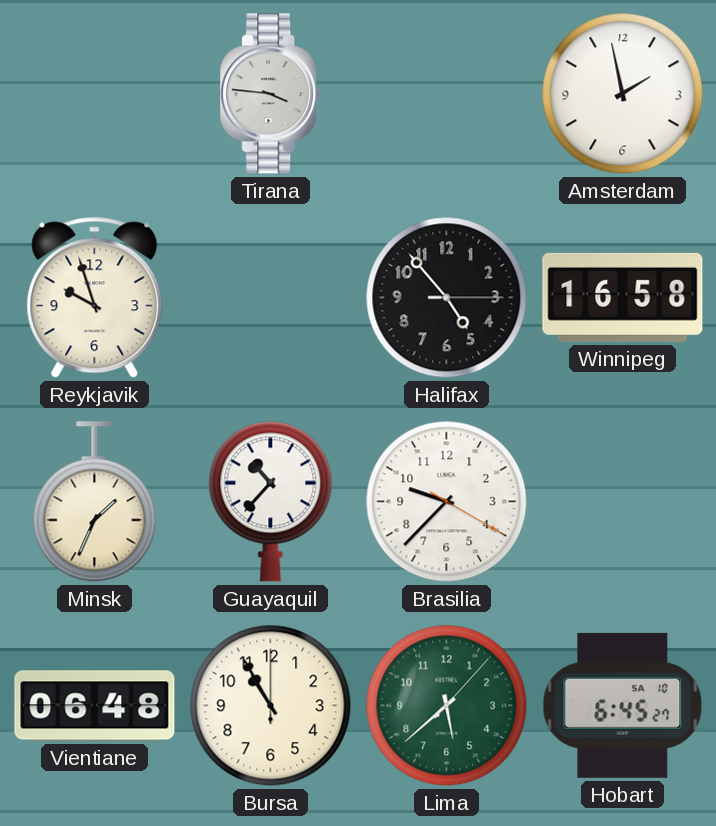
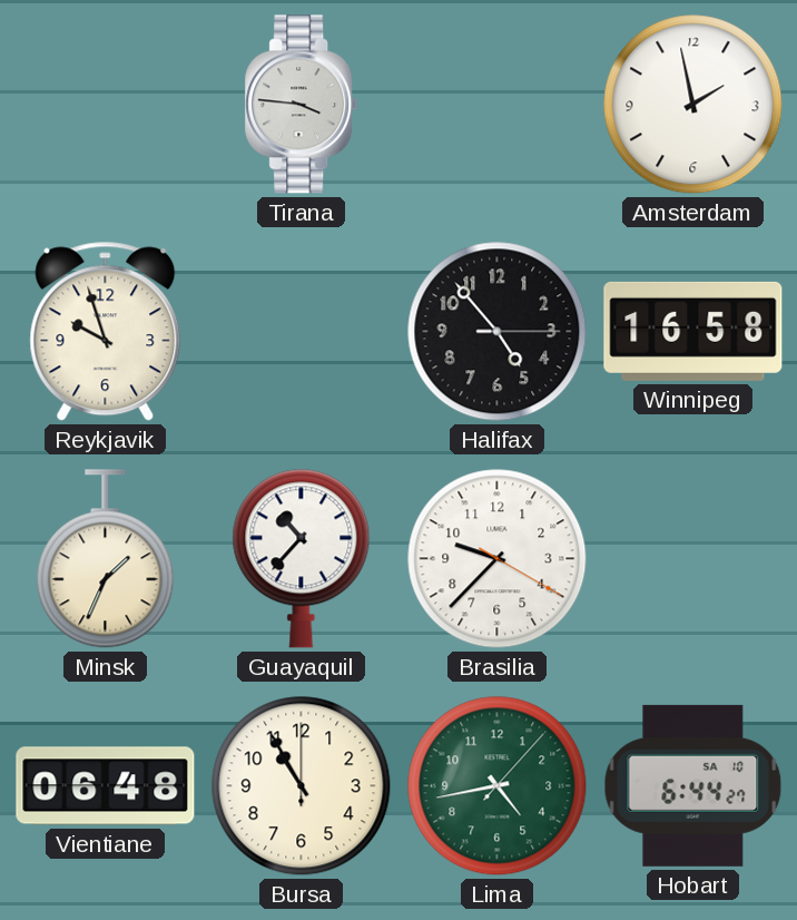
Lima: 5:38 -> 4:43
Hobart: 6:45 -> 6:44
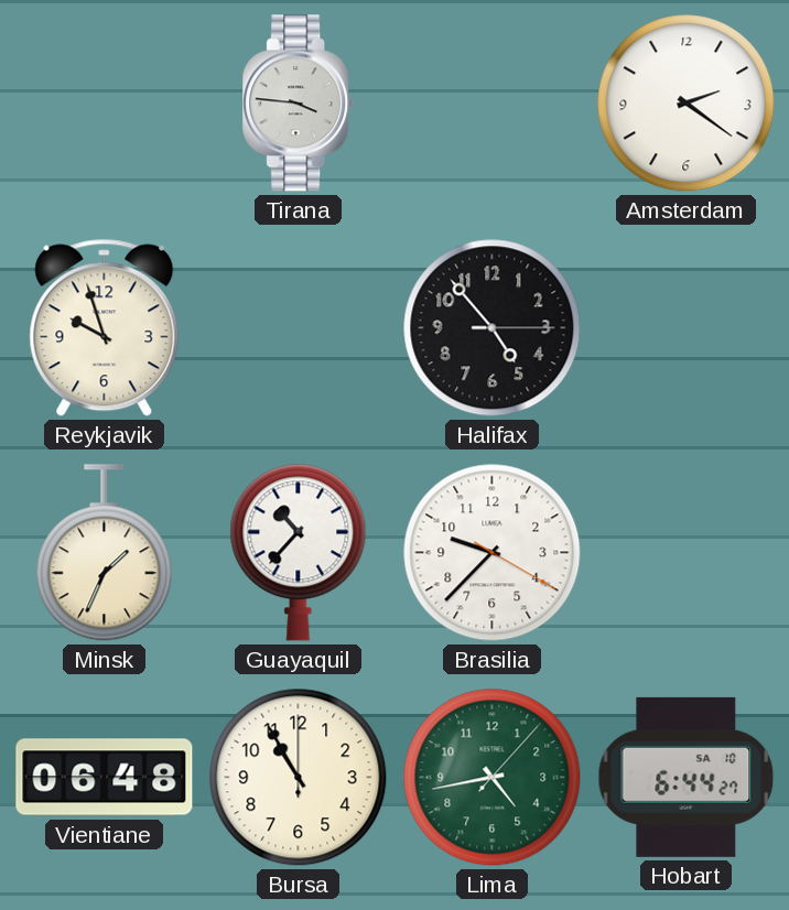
Amsterdam: 1:58 -> 2:21
Winnipeg: 16:58 -> none
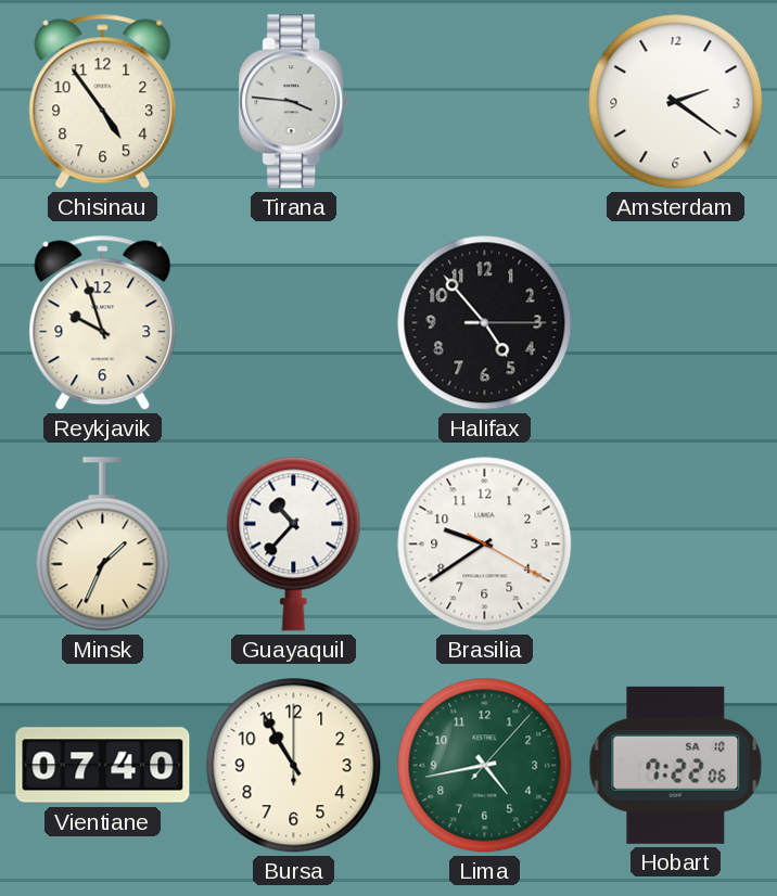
Chisinau: none -> 4:54
Brasilia: 9:37 -> 9:39
Vientiane: 06:48 -> 07:40
Hobart: 6:44 -> 7:22
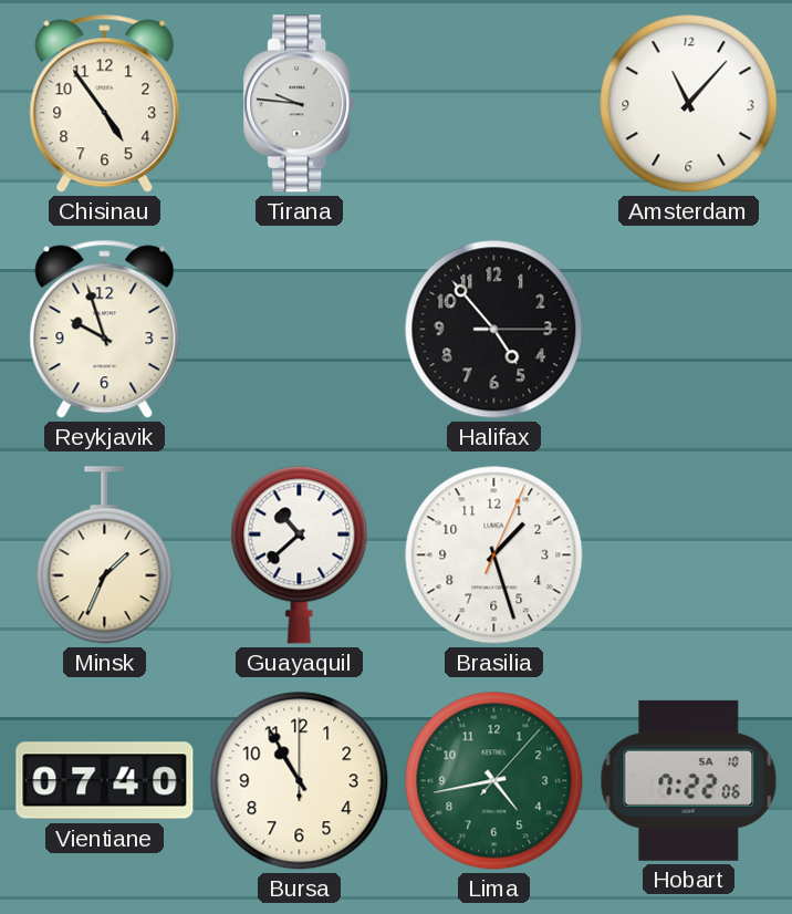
Tirana: 3:46 -> 9:46
Amsterdam: 2:21 -> 11:07
Guayaquil: 10:37 -> 10:38
Brasilia: 9:39 -> 1:27
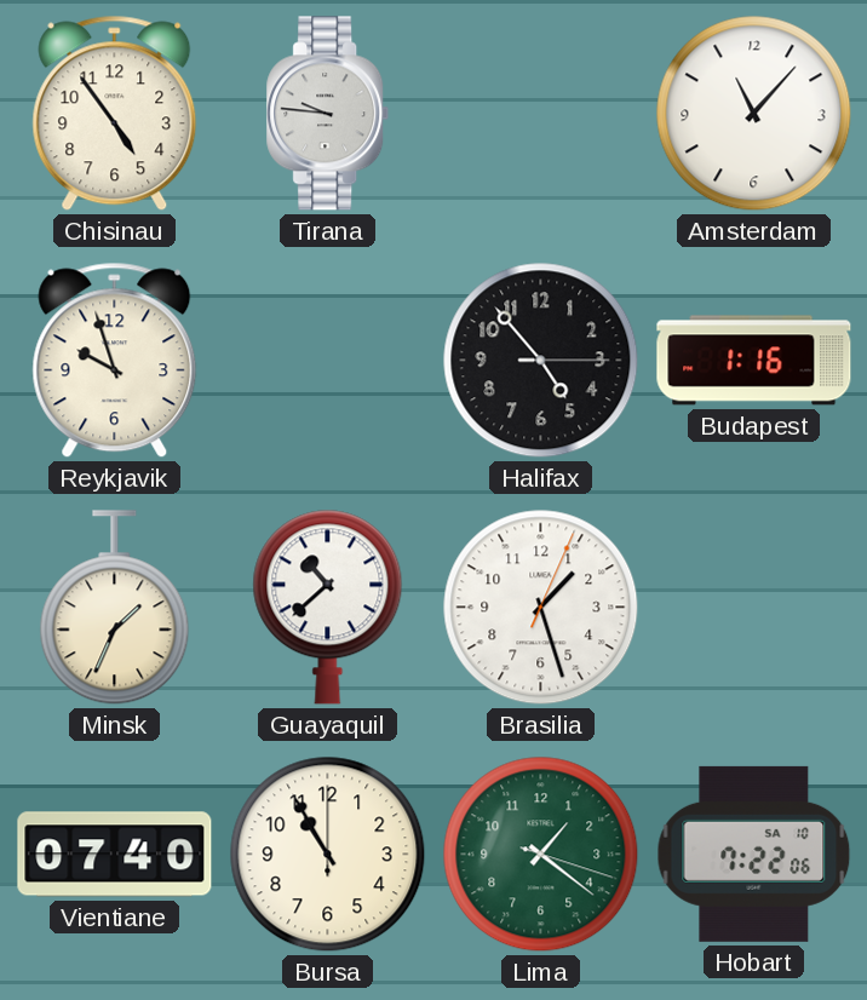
Budapest: none -> 1:16
Lima: 4:43 -> 1:21
